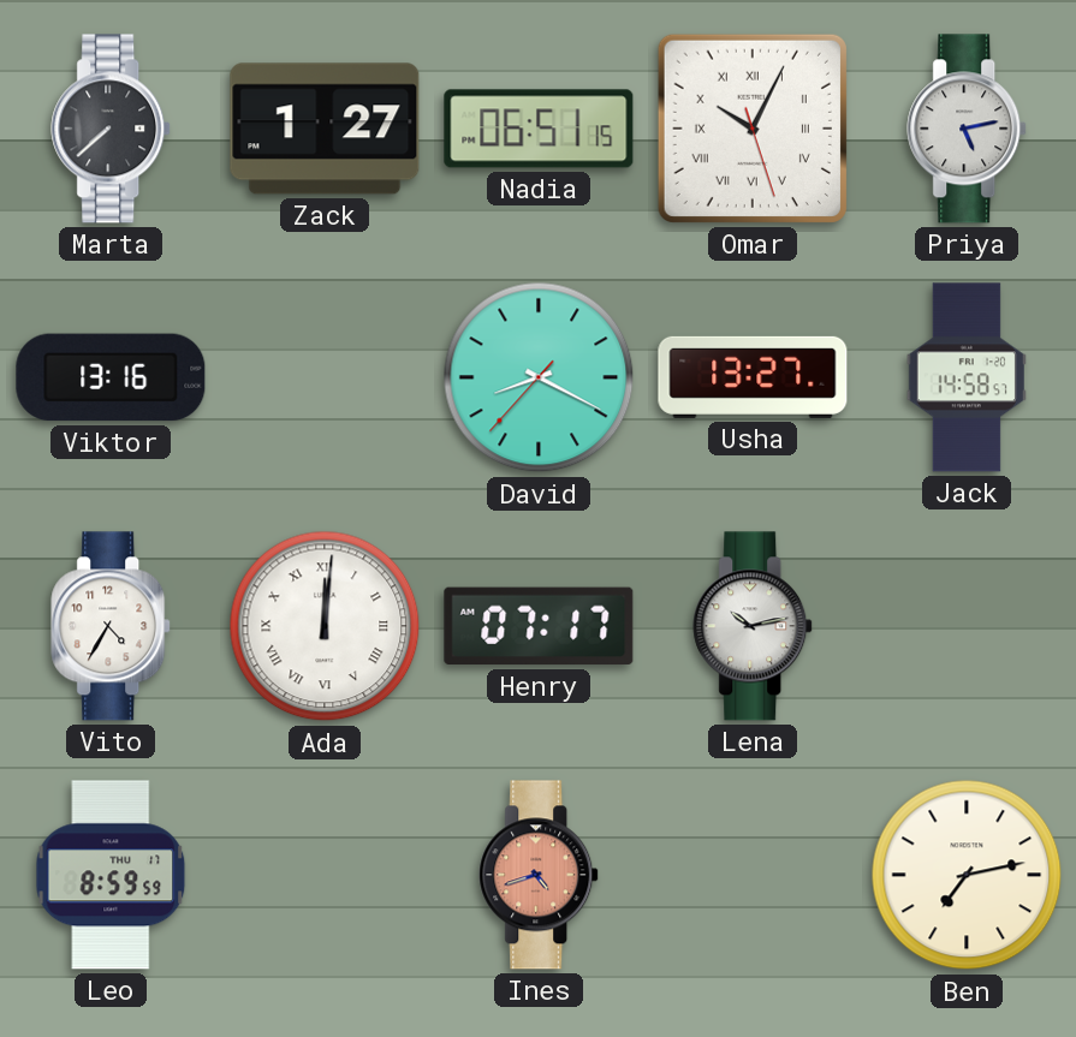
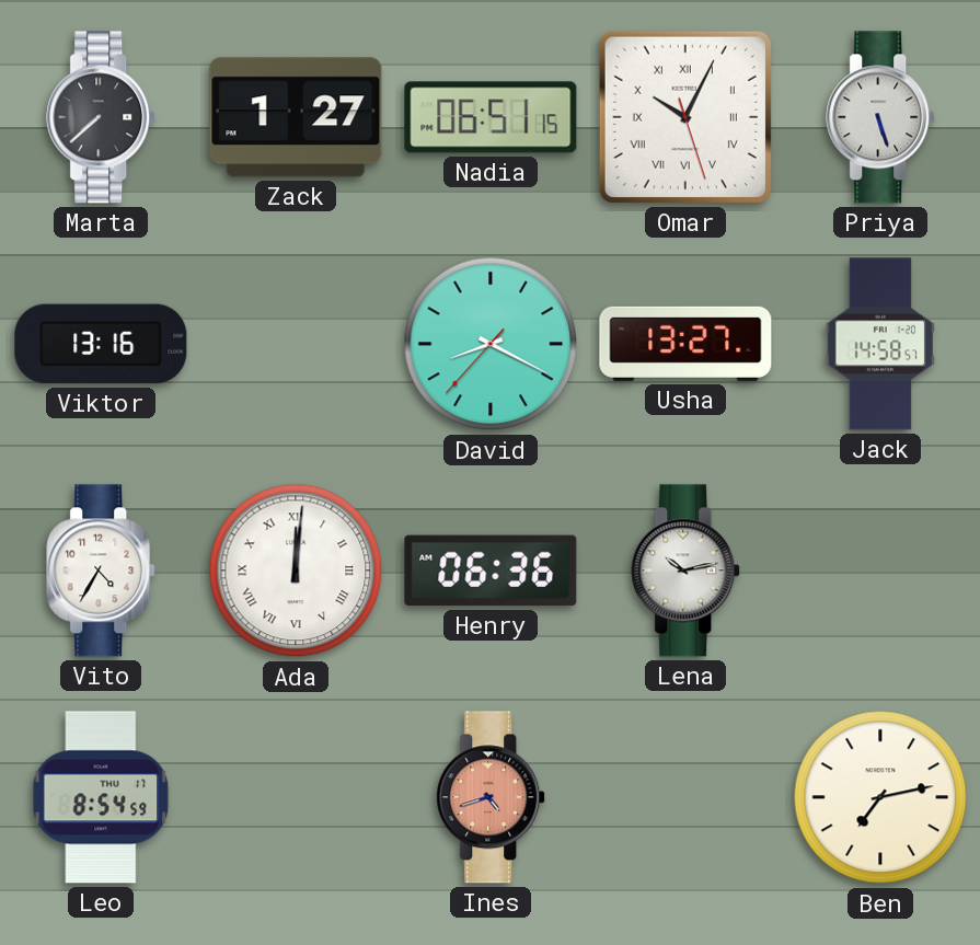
Priya: 5:13 -> 5:27
Henry: 07:17 -> 06:36
Leo: 8:59 -> 8:54
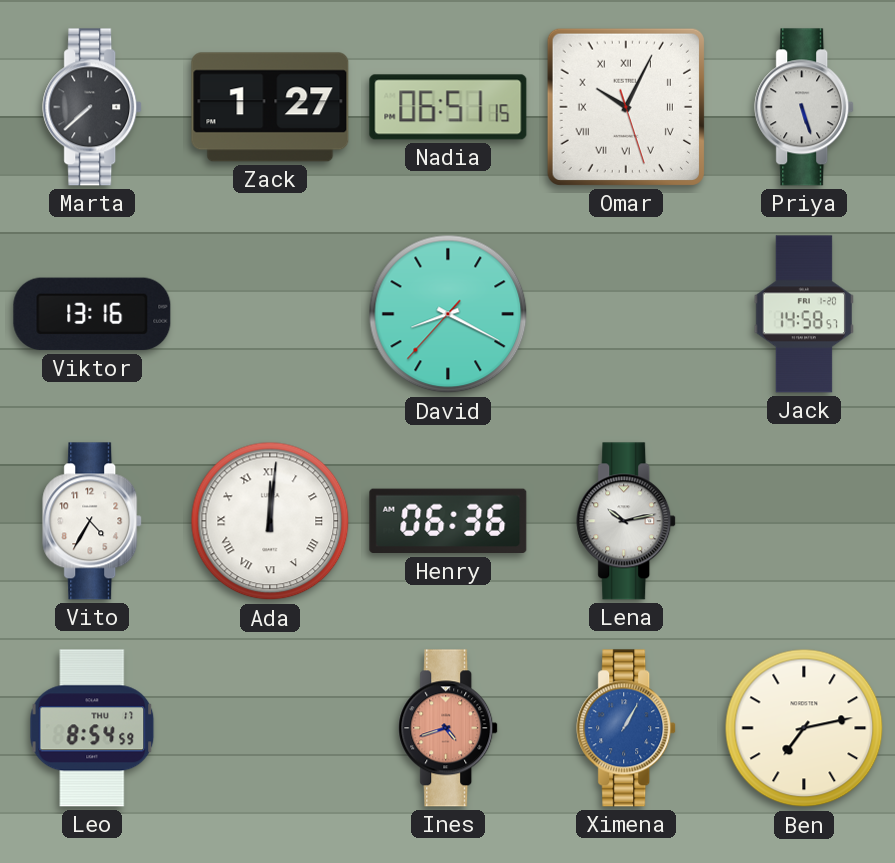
Usha: 13:27 -> none
Ximena: none -> 1:05
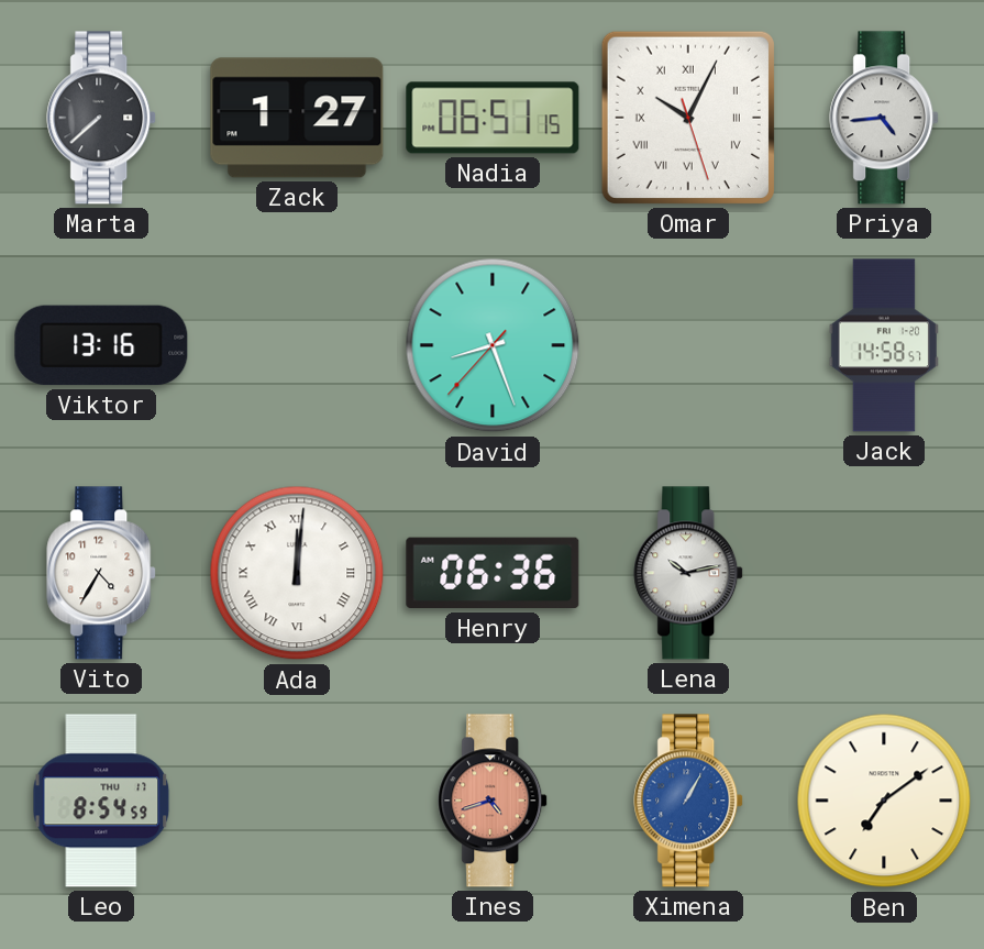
Priya: 5:27 -> 4:44
David: 8:19 -> 8:26
Ben: 7:13 -> 7:09
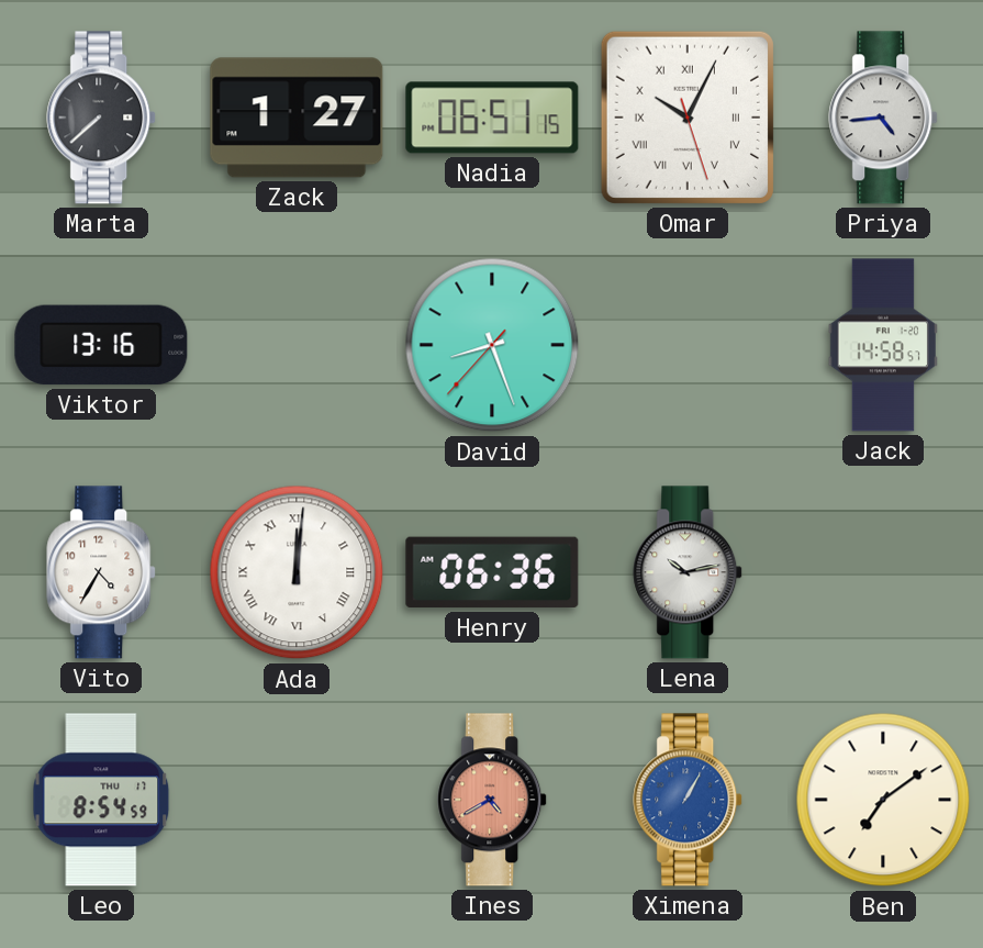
Ines: 4:42 -> 4:40
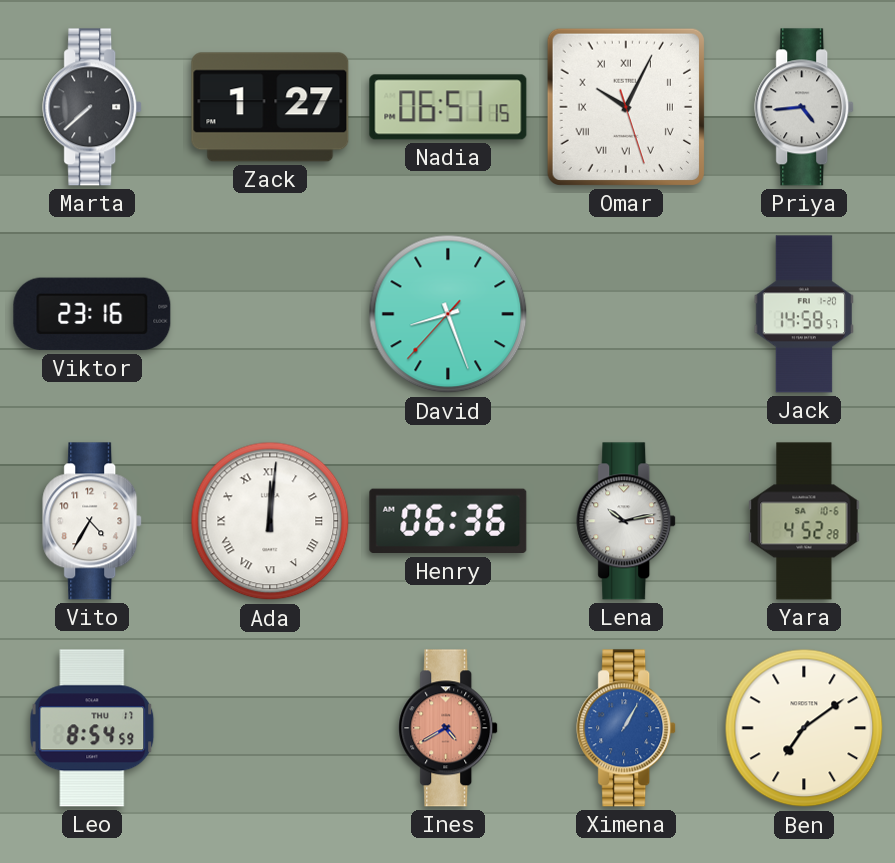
Viktor: 13:16 -> 23:16
Yara: none -> 4:52
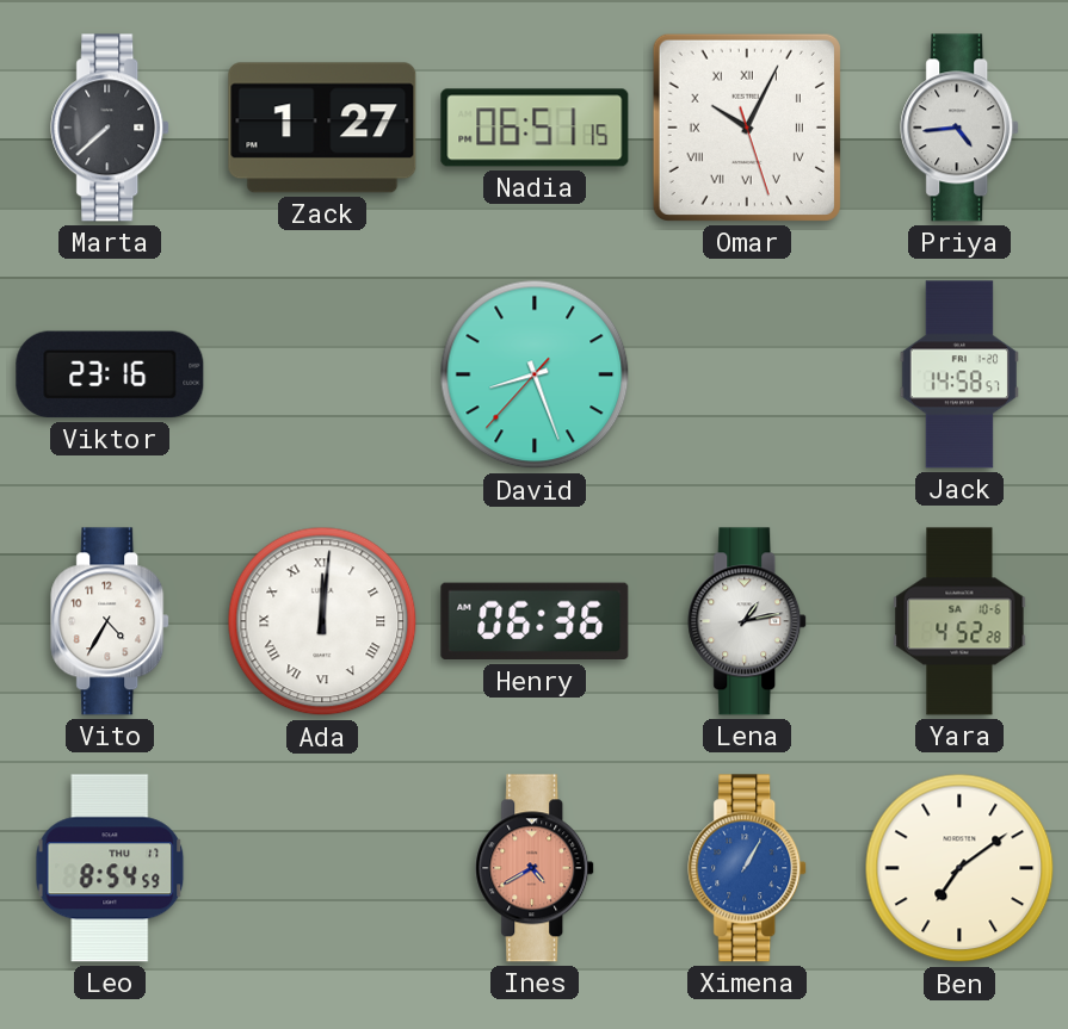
Lena: 10:13 -> 1:13
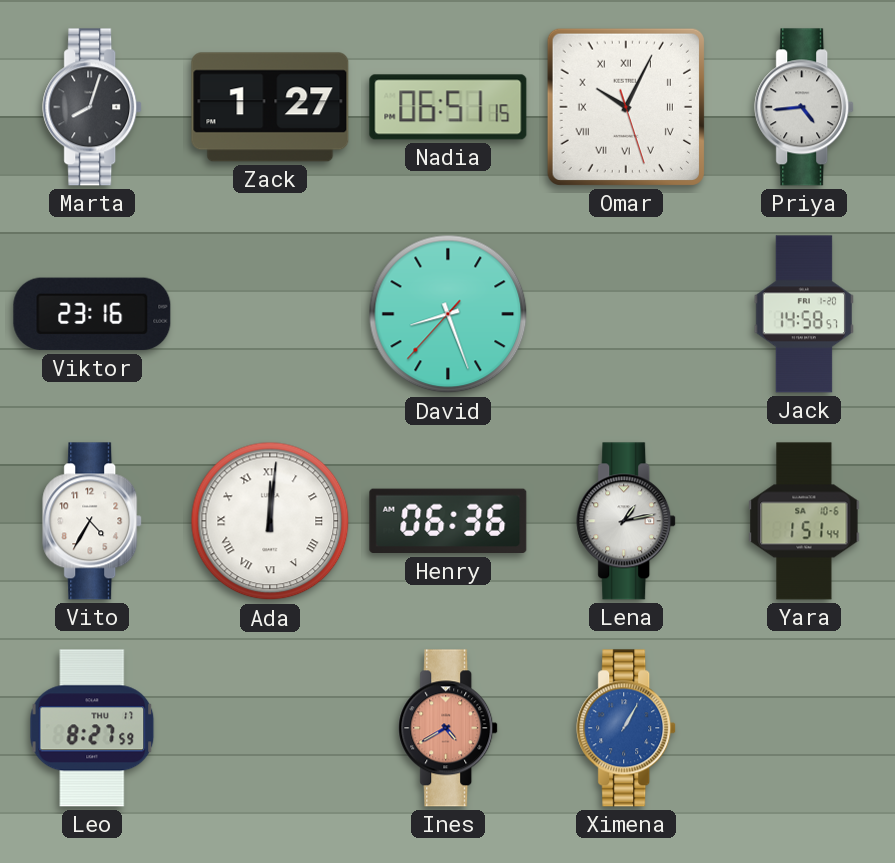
Marta: 7:38 -> 8:03
Yara: 4:52 -> 1:51
Leo: 8:54 -> 8:27
Ben: 7:09 -> none
